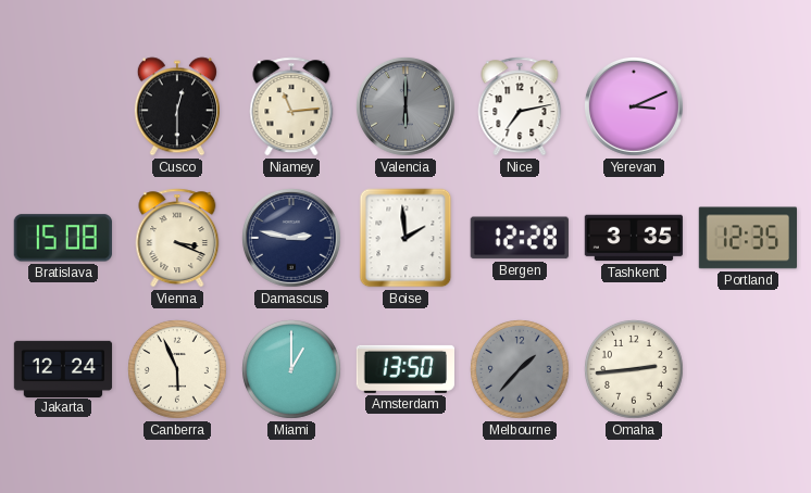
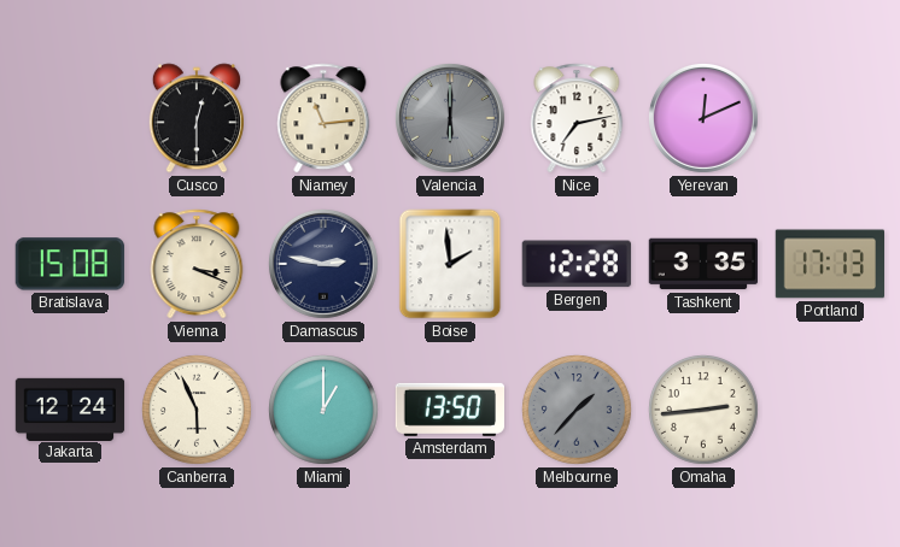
Yerevan: 3:11 -> 12:11
Portland: 12:35 -> 17:13
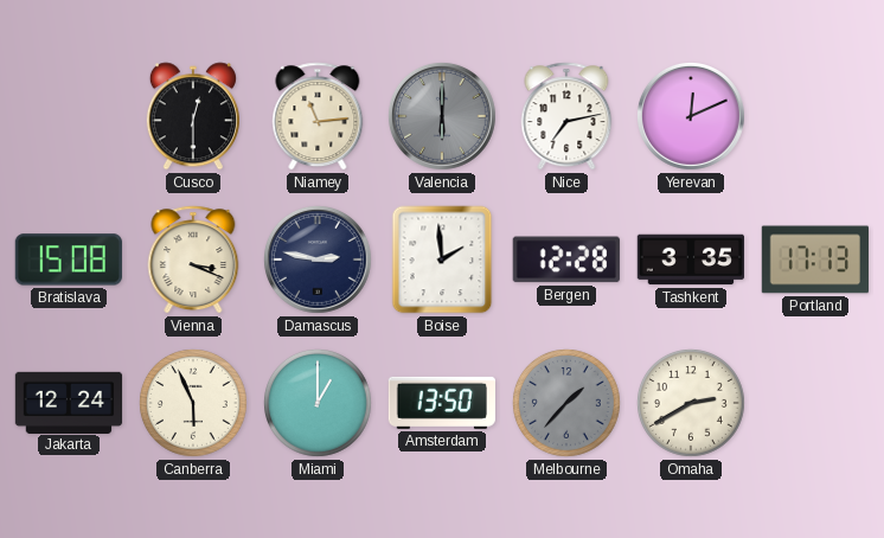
Omaha: 2:44 -> 2:40
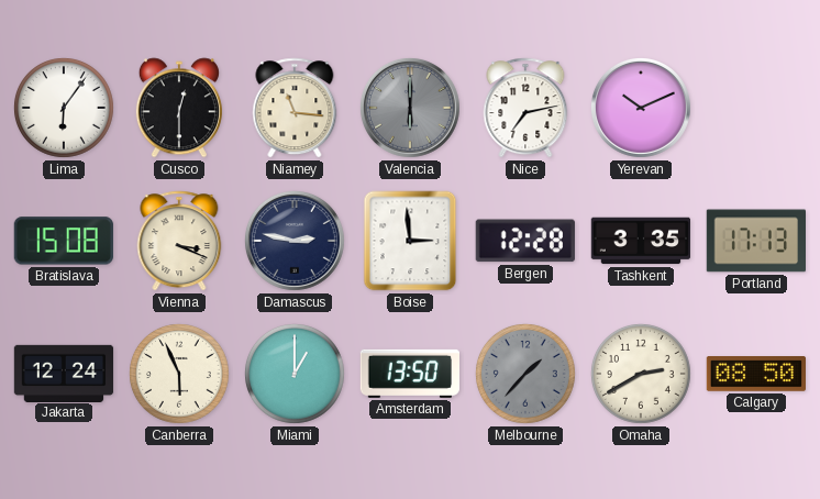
Lima: none -> 6:06
Niamey: 11:14 -> 11:16
Yerevan: 12:11 -> 10:11
Boise: 1:59 -> 2:59
Calgary: none -> 08:50
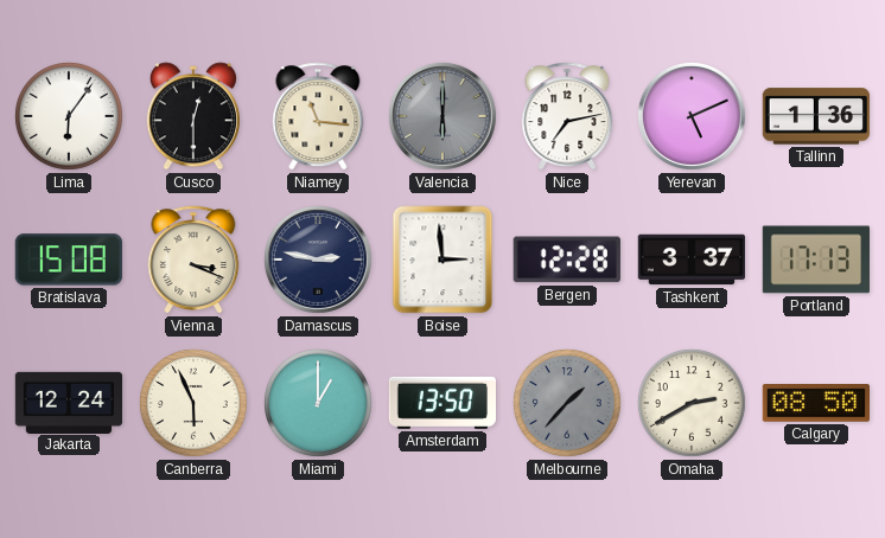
Yerevan: 10:11 -> 5:11
Tallinn: none -> 1:36
Tashkent: 3:35 -> 3:37
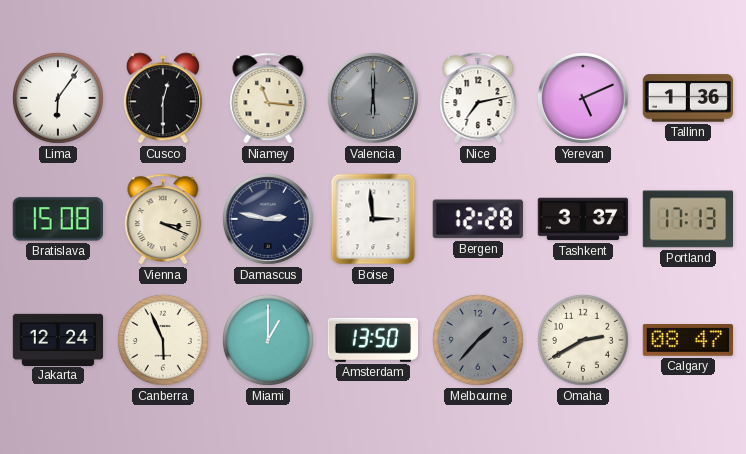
Calgary: 08:50 -> 08:47
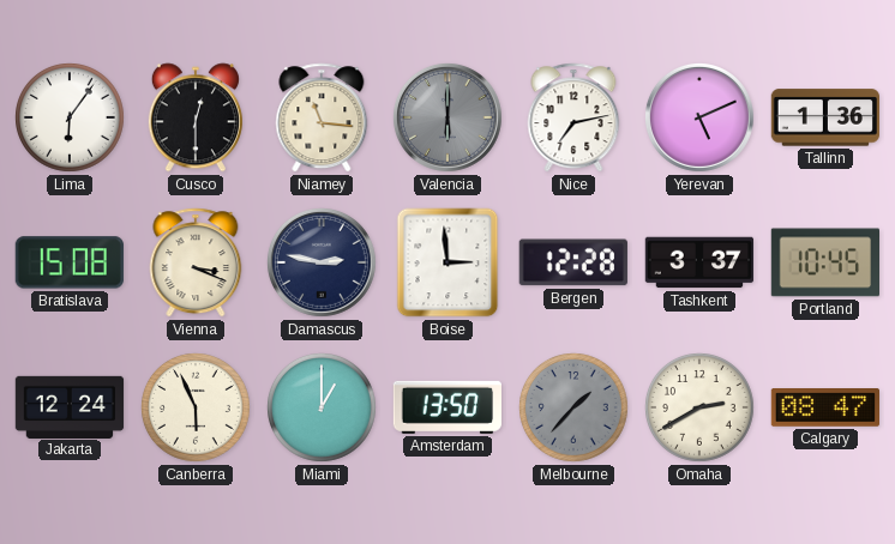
Portland: 17:13 -> 10:45
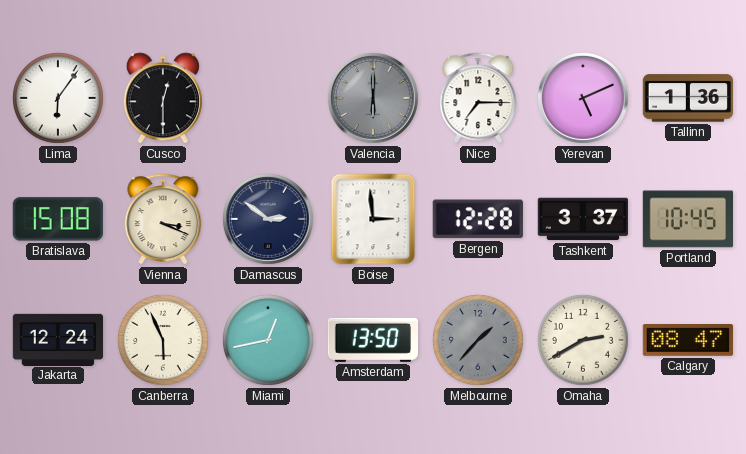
Niamey: 11:16 -> none
Nice: 7:13 -> 7:15
Damascus: 2:47 -> 2:51
Miami: 1:00 -> 12:43
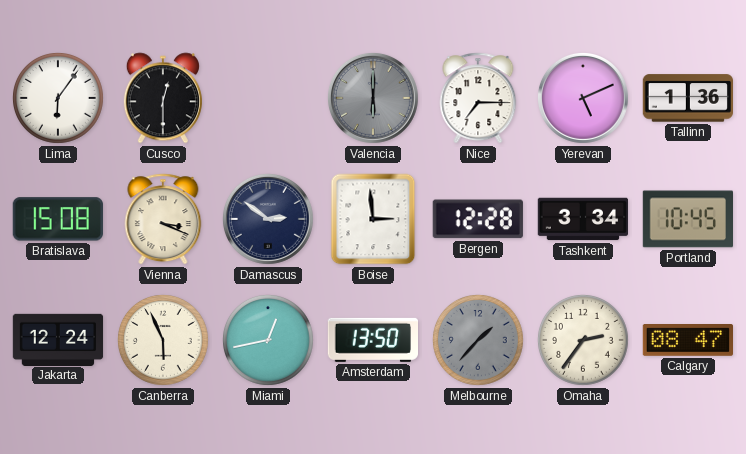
Tashkent: 3:37 -> 3:34
Omaha: 2:40 -> 2:36
